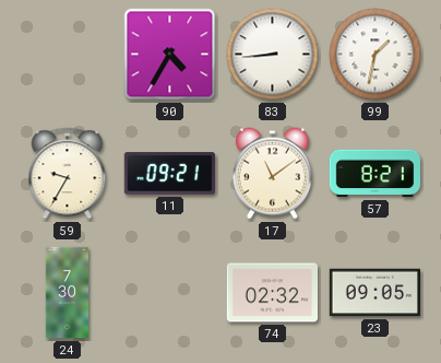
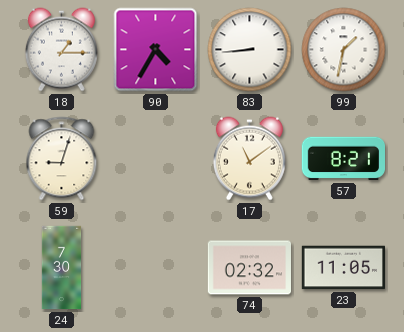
18: none -> 1:15
59: 9:35 -> 9:03
11: 09:21 -> none
23: 09:05 -> 11:05
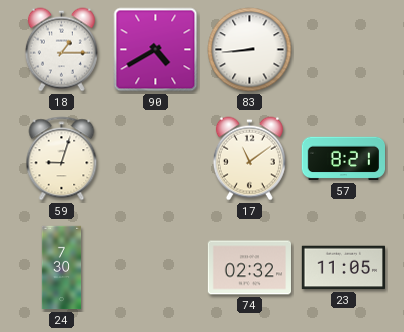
90: 4:35 -> 4:40
99: 1:32 -> none
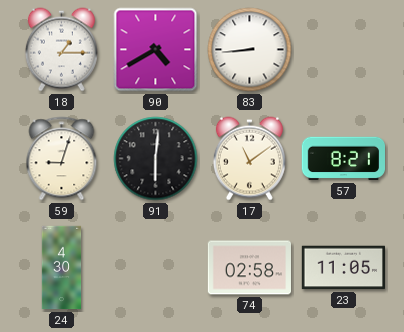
91: none -> 6:01
24: 7:30 -> 4:30
74: 02:32 -> 02:58
